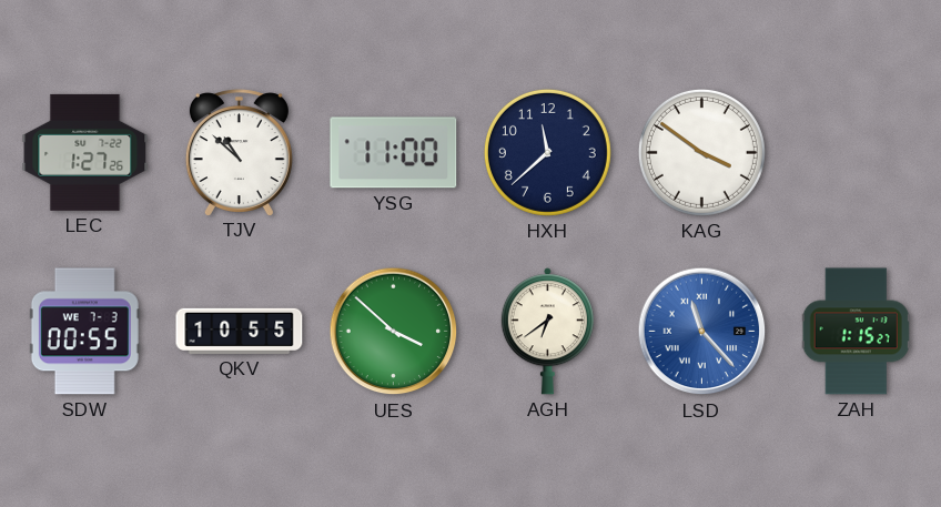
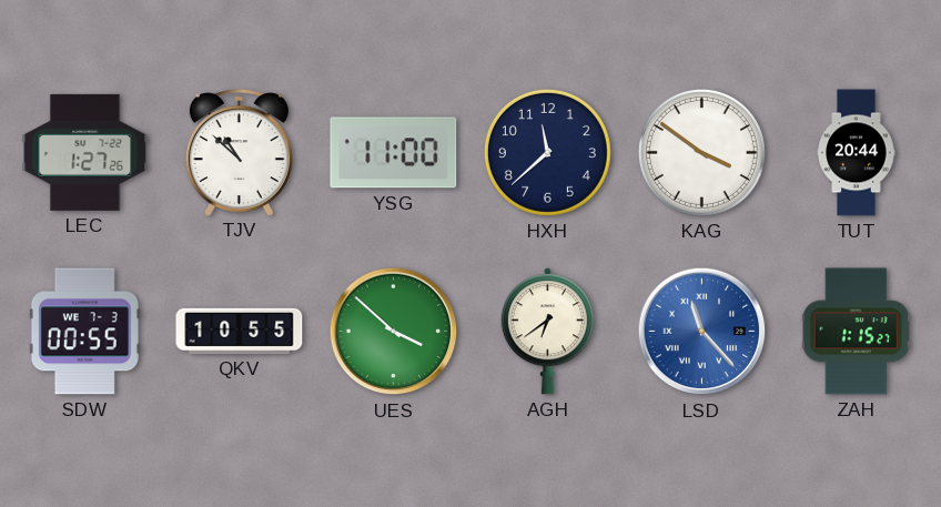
TUT: none -> 20:44
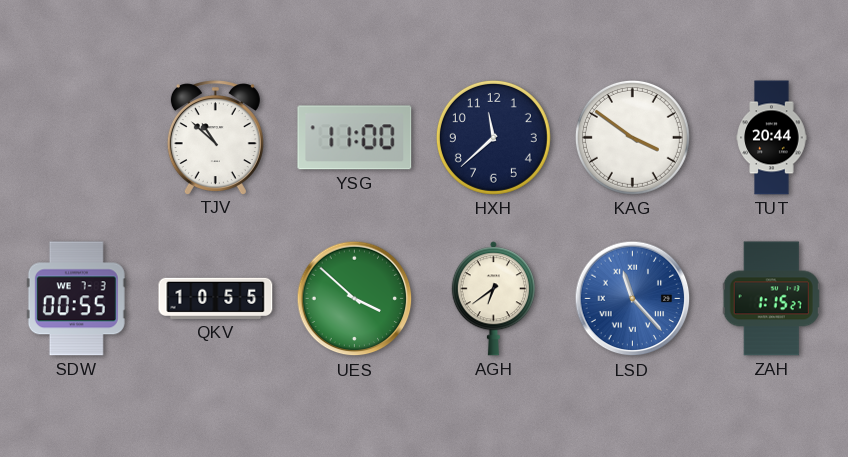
LEC: 1:27 -> none
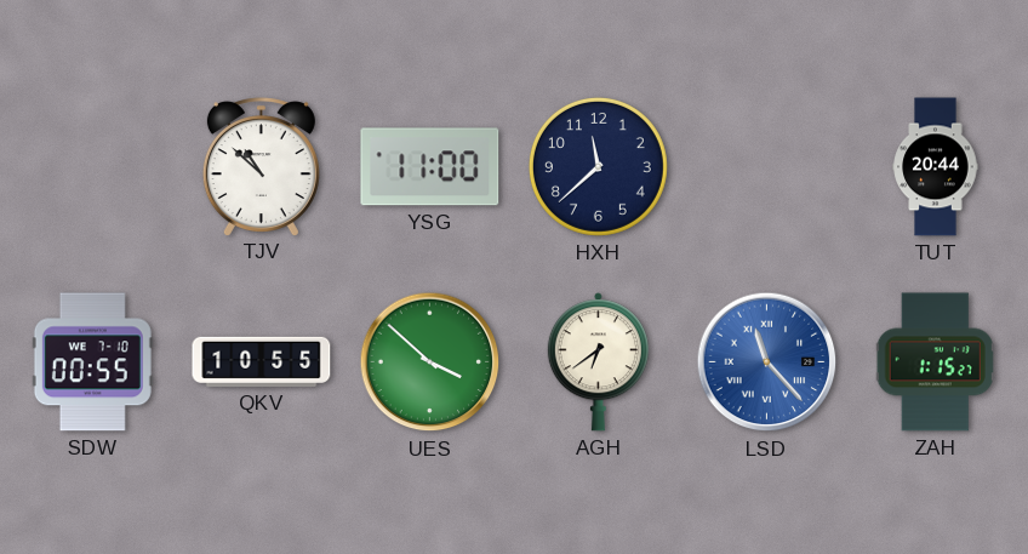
KAG: 3:51 -> none
SDW date: WE 7-3 -> WE 7-10
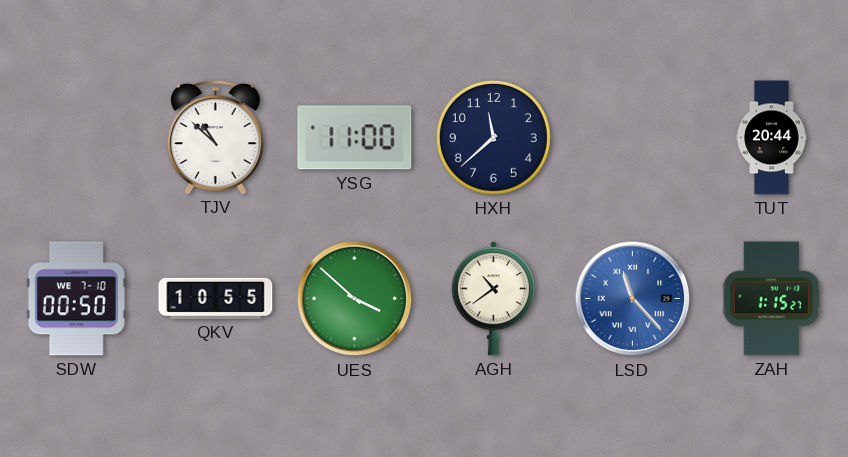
SDW: 00:55 -> 00:50
AGH: 6:39 -> 10:39
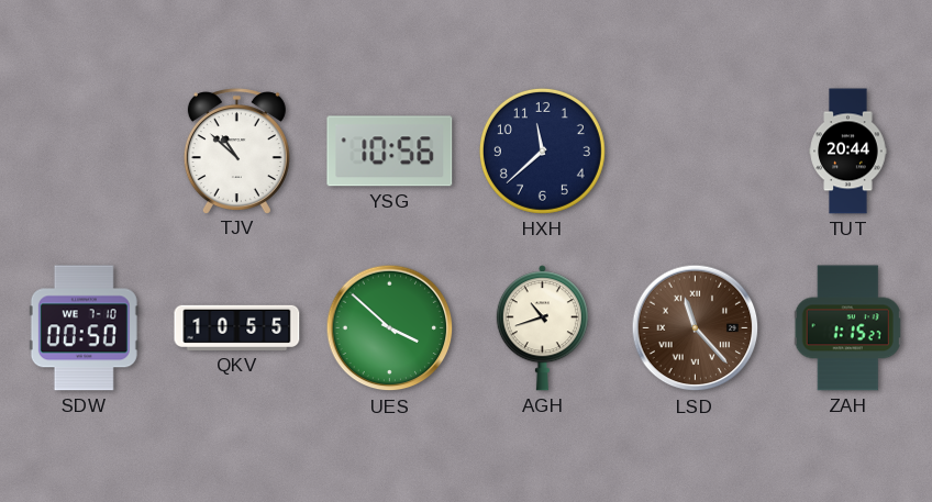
YSG: 11:00 -> 10:56
AGH: 10:39 -> 10:42
LSD dial: blue -> brown
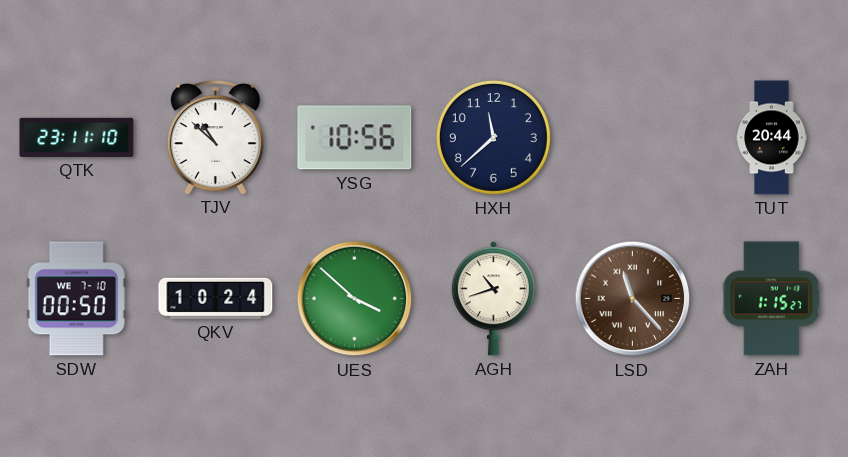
QTK: none -> 23:11
QKV: 10:55 -> 10:24
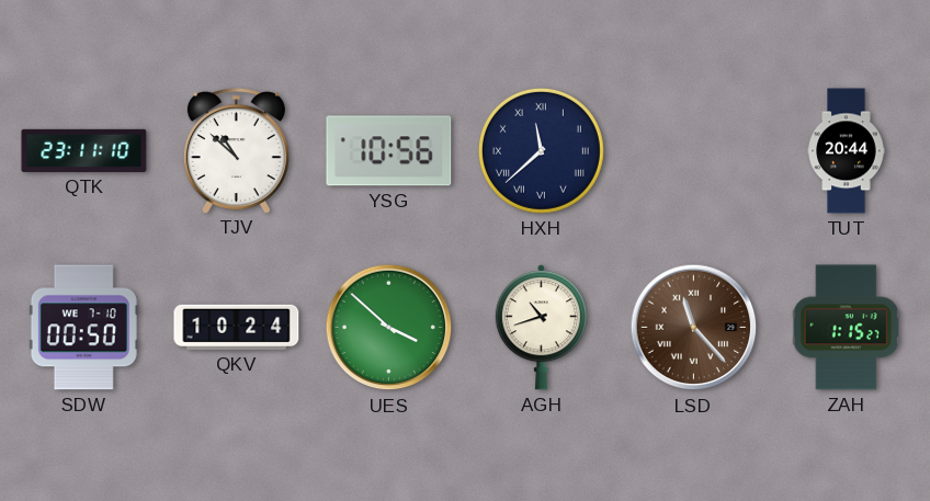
HXH numerals: Arabic -> Roman
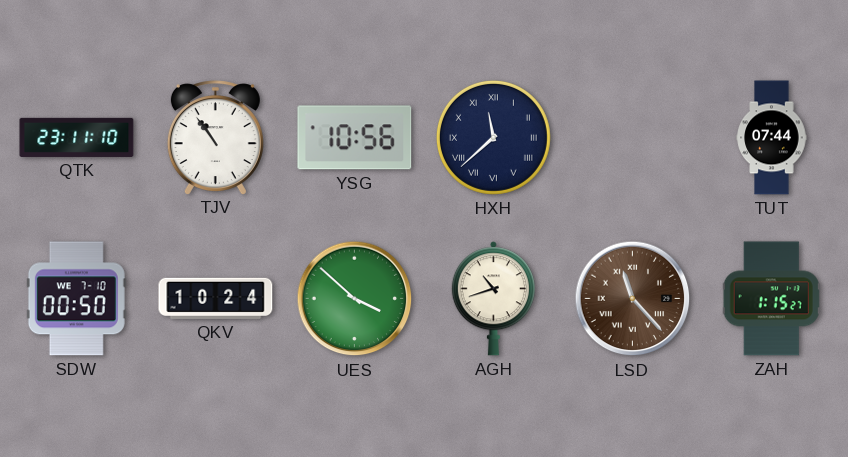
TJV: 10:52 -> 10:54
TUT: 20:44 -> 07:44
